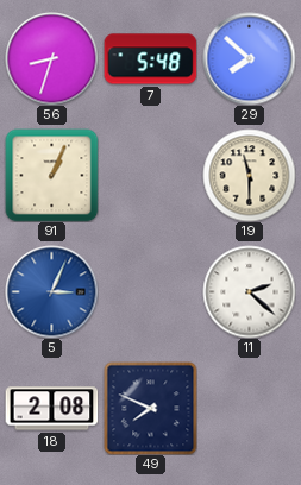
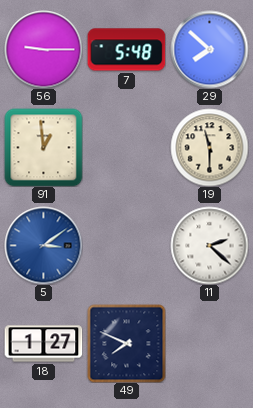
56: 8:33 -> 9:15
91: 1:04 -> 12:59
5: 3:04 -> 3:09
18: 2:08 -> 1:27
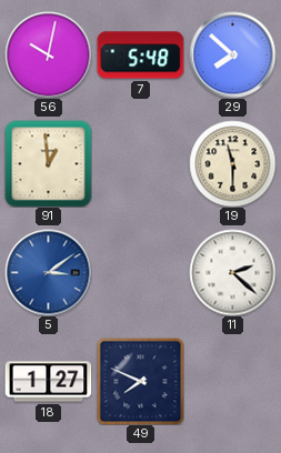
56: 9:15 -> 10:02
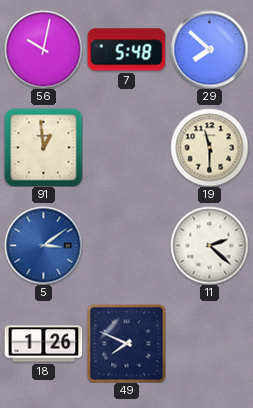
18: 1:27 -> 1:26
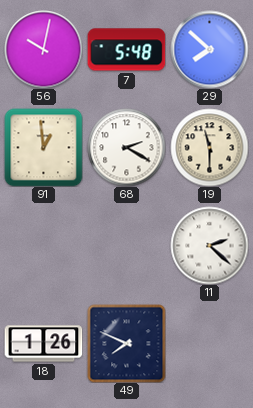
68: none -> 2:20
5: 3:09 -> none
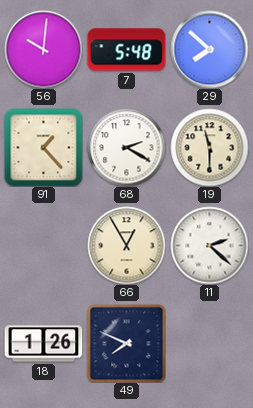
56: 10:02 -> 10:01
91: 12:59 -> 1:23
66: none -> 12:55
